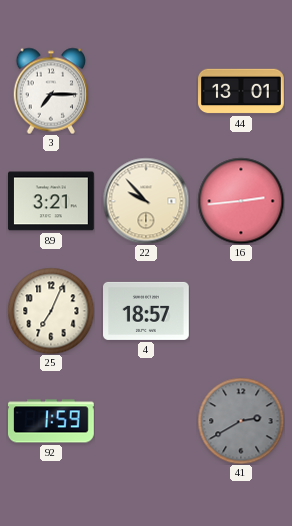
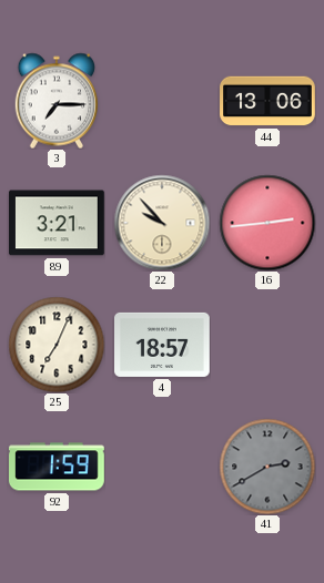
44: 13:01 -> 13:06
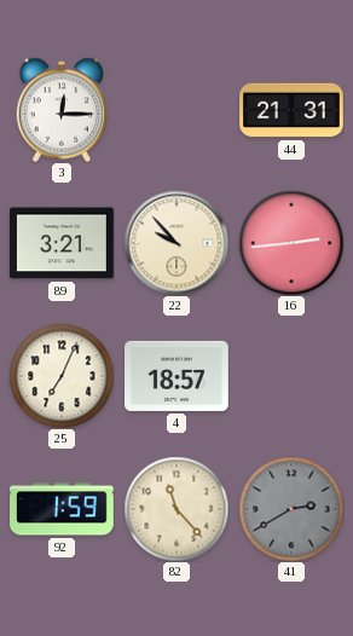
3: 7:15 -> 12:15
44: 13:06 -> 21:31
82: none -> 11:23
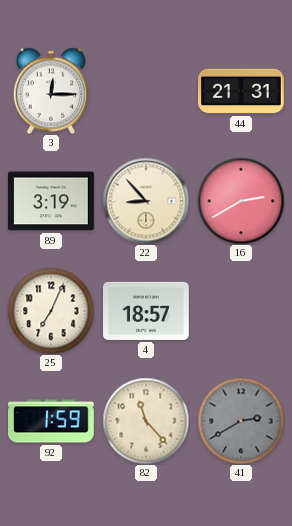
89: 3:21 -> 3:19
22: 9:53 -> 8:53
16: 2:44 -> 2:40
